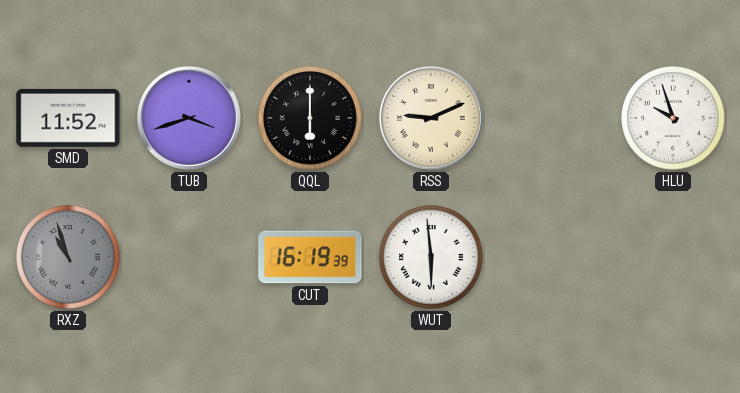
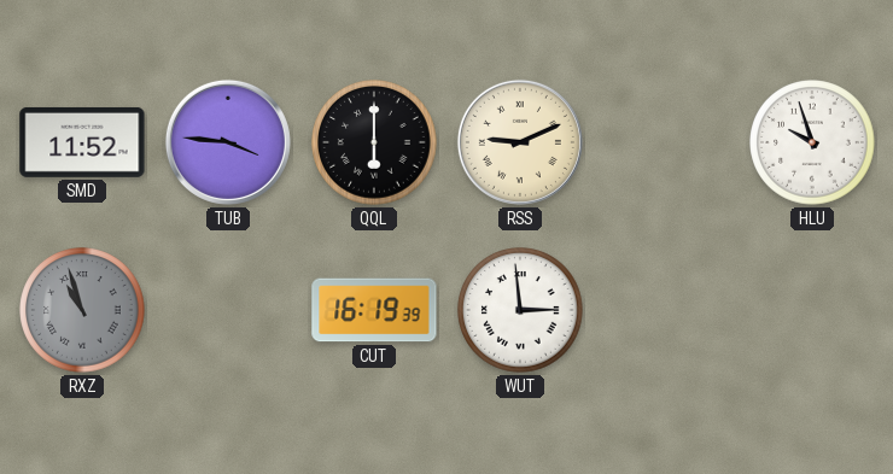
TUB: 3:42 -> 3:46
WUT: 5:59 -> 2:59
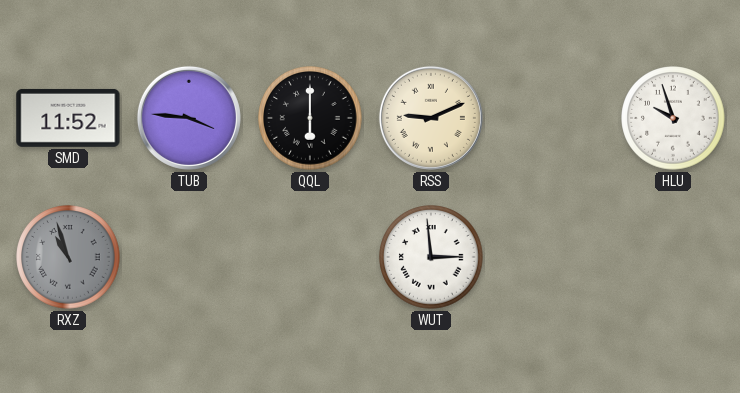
CUT: 16:19 -> none
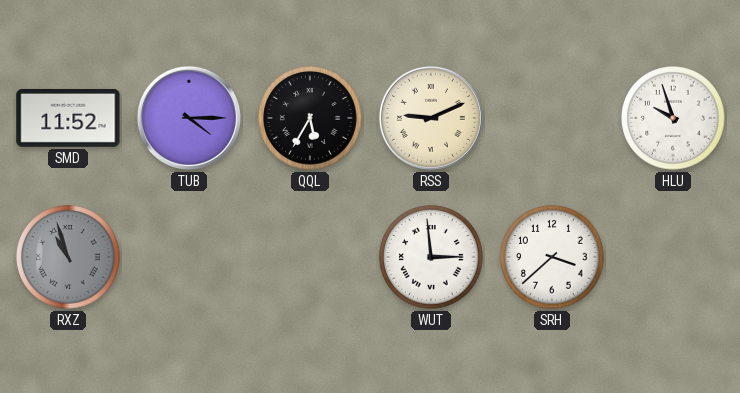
TUB: 3:46 -> 4:15
QQL: 6:00 -> 5:35
SRH: none -> 3:38
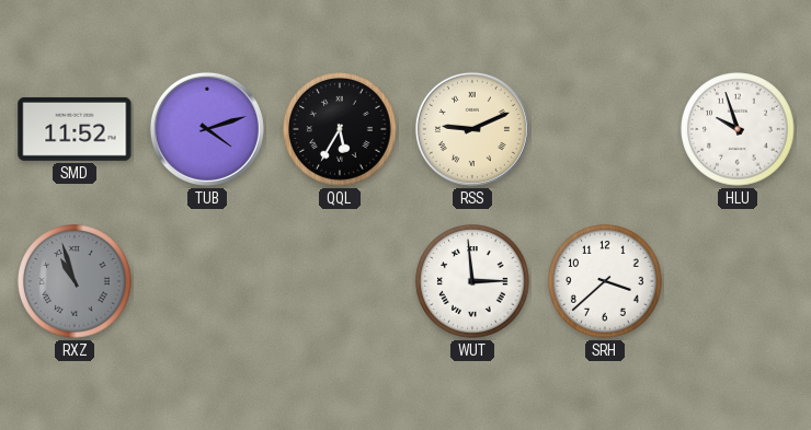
TUB: 4:15 -> 4:12
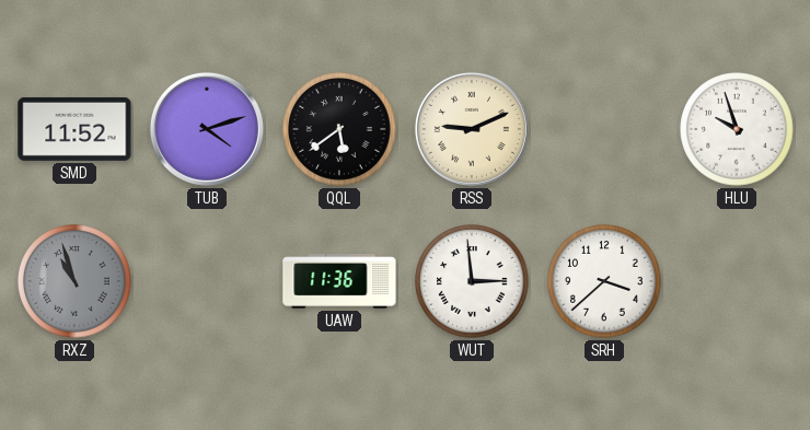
QQL: 5:35 -> 5:39
UAW: none -> 11:36
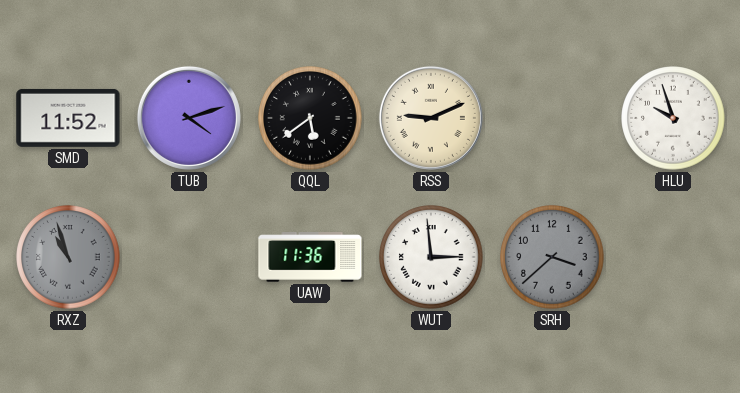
SRH dial: white -> grey
